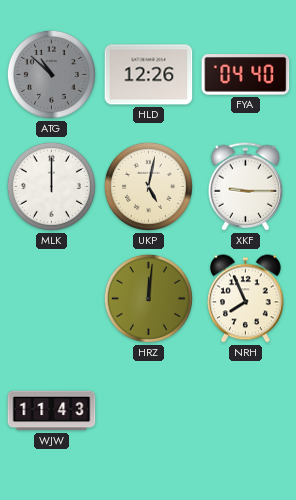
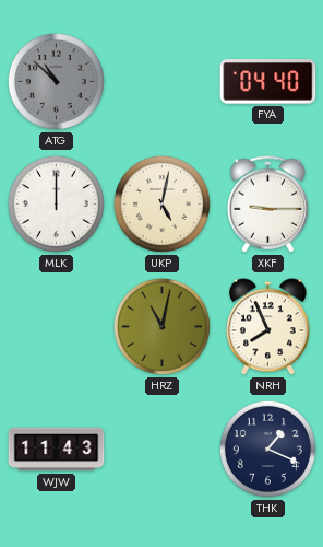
HLD: 12:26 -> none
HRZ: 12:01 -> 11:02
THK: none -> 1:19
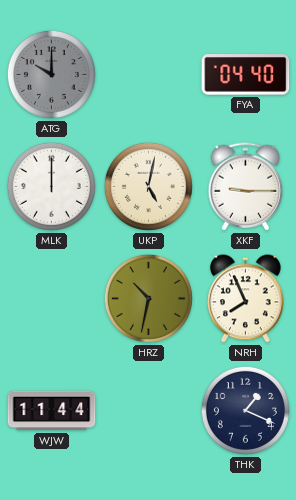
ATG: 10:52 -> 10:00
HRZ: 11:02 -> 10:32
WJW: 11:43 -> 11:44
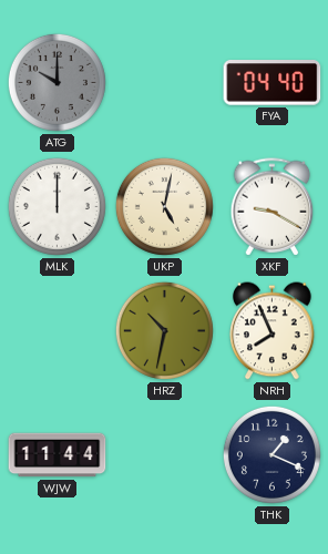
XKF: 9:15 -> 9:20
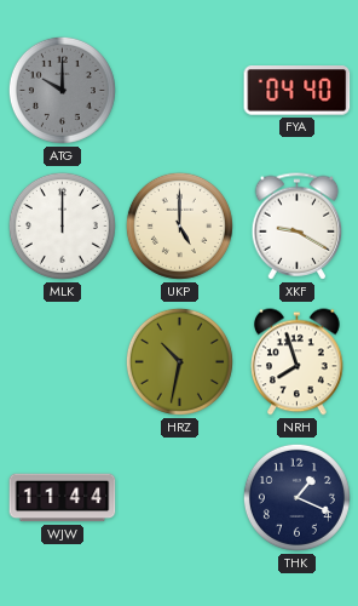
UKP: 5:02 -> 5:00
NRH: 7:56 -> 7:57
